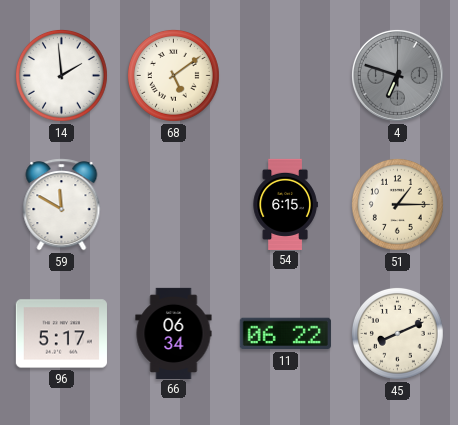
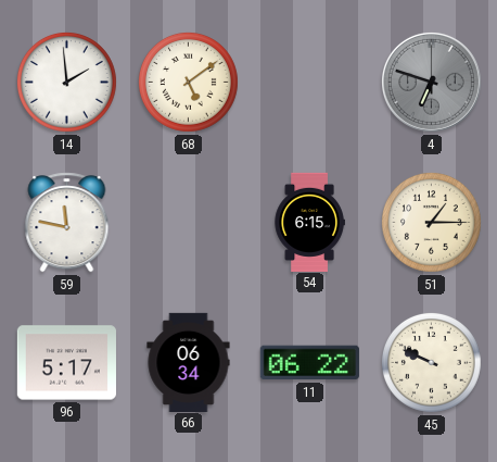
59: 11:50 -> 11:47
45: 8:11 -> 9:49
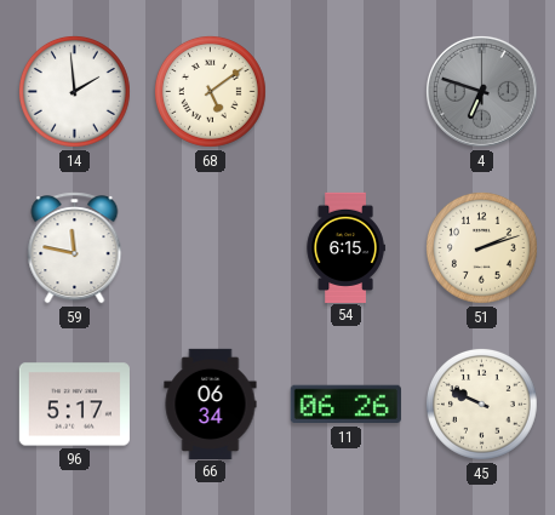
51: 1:15 -> 2:12
11: 06:22 -> 06:26
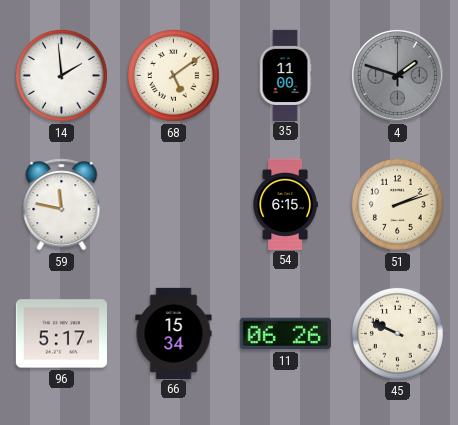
35: none -> 11:00
4: 6:48 -> 1:48
66: 06:34 -> 15:34
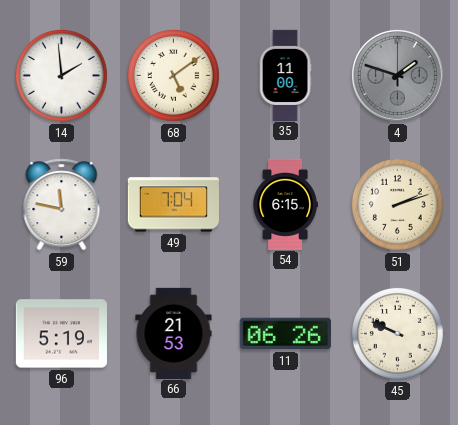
49: none -> 7:04
96: 5:17 -> 5:19
66: 15:34 -> 21:53
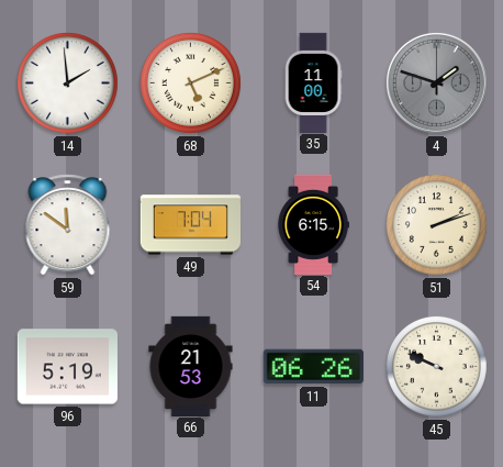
68: 5:09 -> 5:11
59: 11:47 -> 11:51
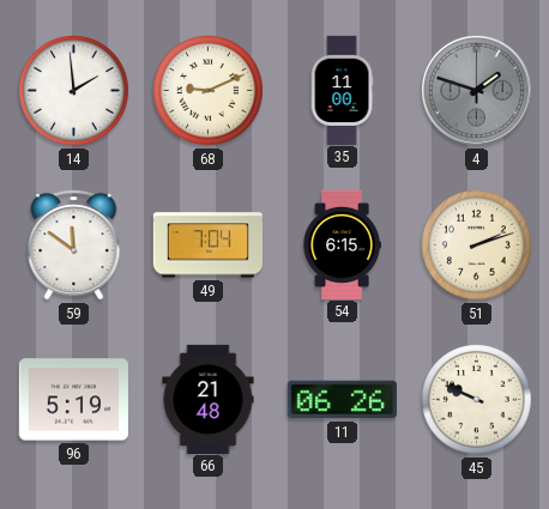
68: 5:11 -> 9:11
66: 21:53 -> 21:48
